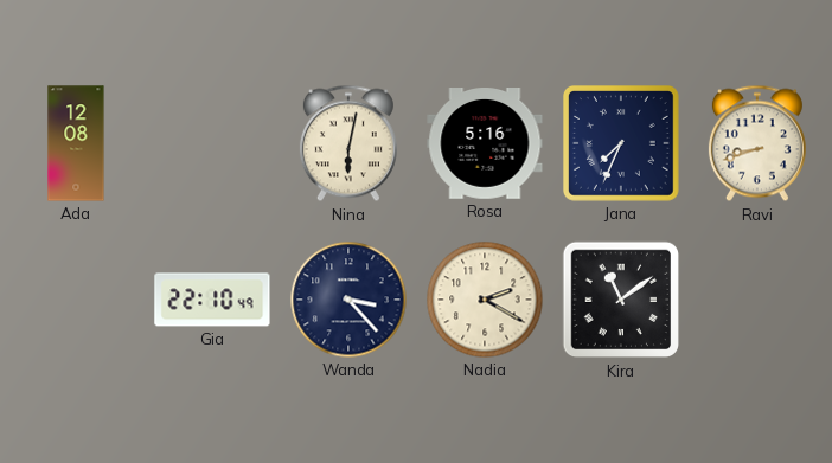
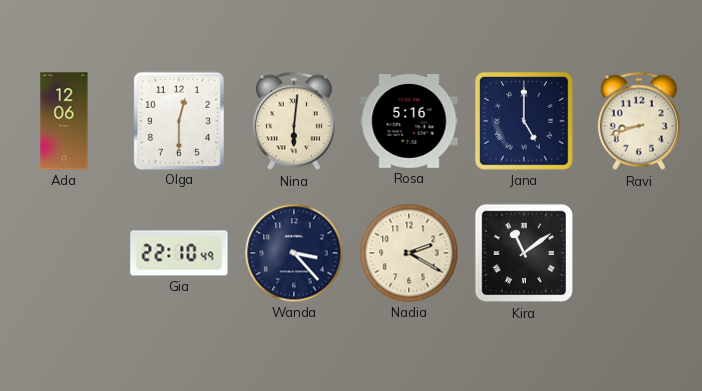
Ada: 12:08 -> 12:06
Olga: none -> 12:30
Nina: 6:02 -> 6:01
Jana: 7:34 -> 5:00
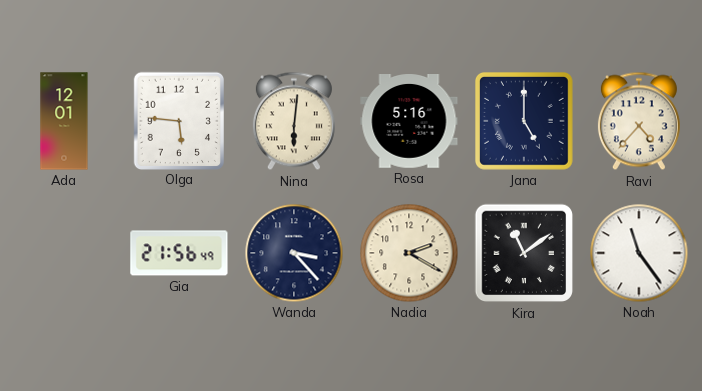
Ada: 12:06 -> 12:01
Olga: 12:30 -> 5:46
Ravi: 8:42 -> 4:37
Gia: 22:10 -> 21:56
Noah: none -> 11:24
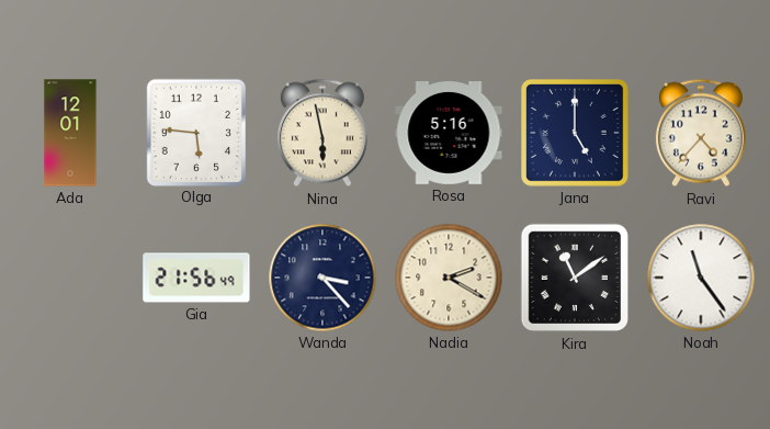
Nina: 6:01 -> 5:58
